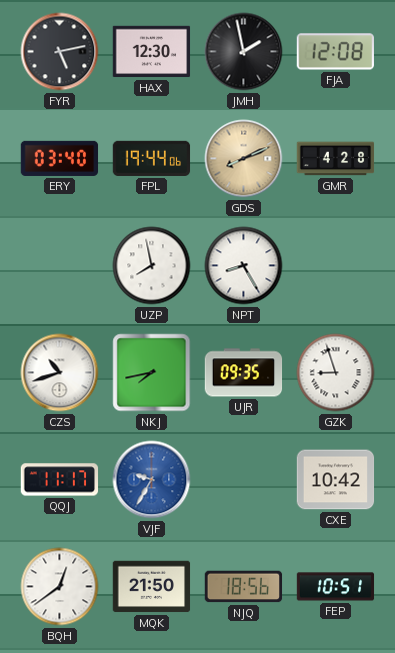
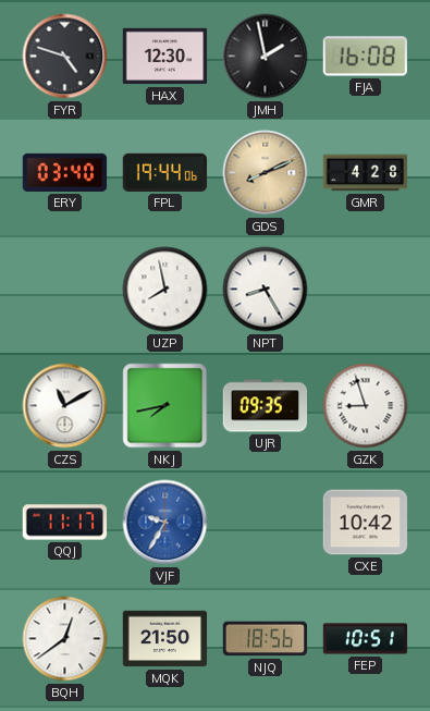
FYR: 5:13 -> 4:48
FJA: 12:08 -> 16:08
CZS: 10:42 -> 11:10
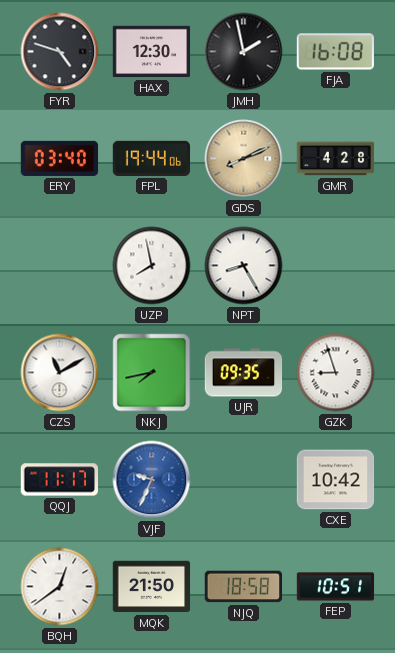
VJF: 9:35 -> 9:34
NJQ: 18:56 -> 18:58
